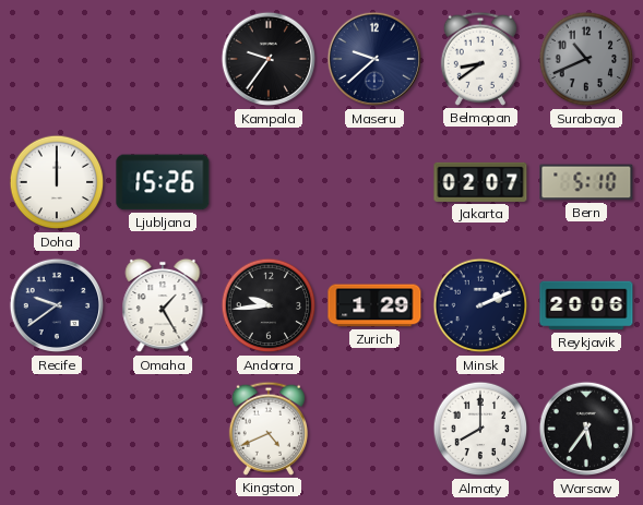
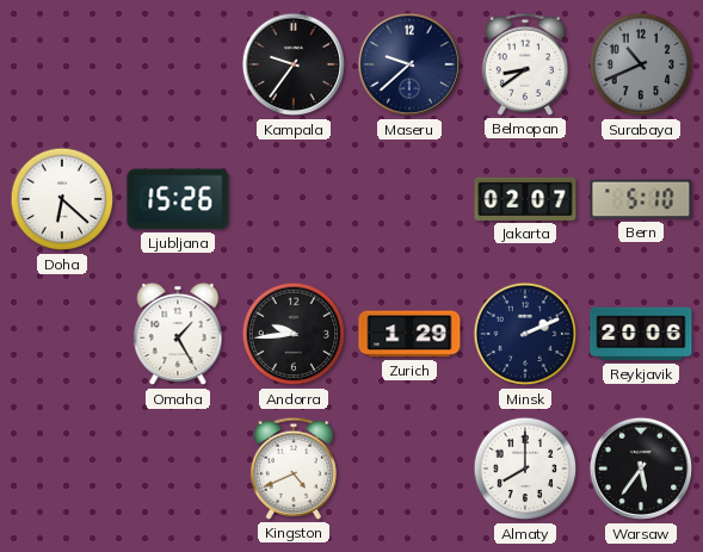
Doha: 12:00 -> 6:22
Recife: 9:39 -> none
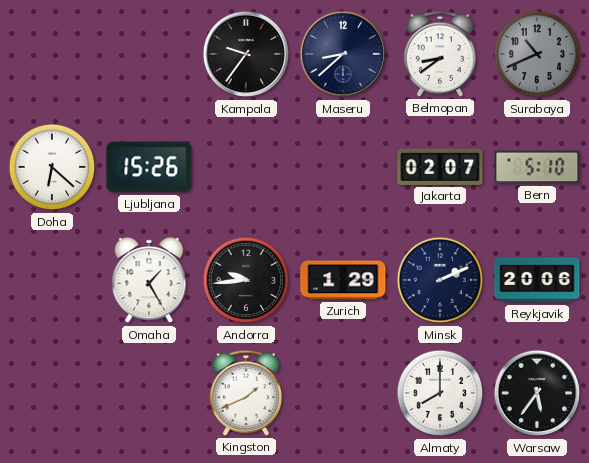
Maseru: 9:38 -> 8:38
Kingston: 4:41 -> 1:41
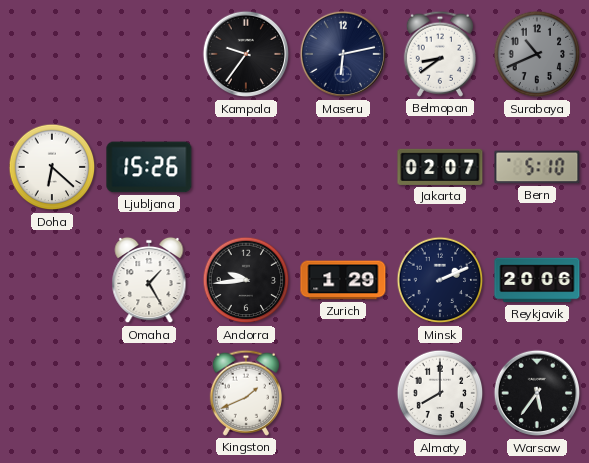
Maseru: 8:38 -> 6:13
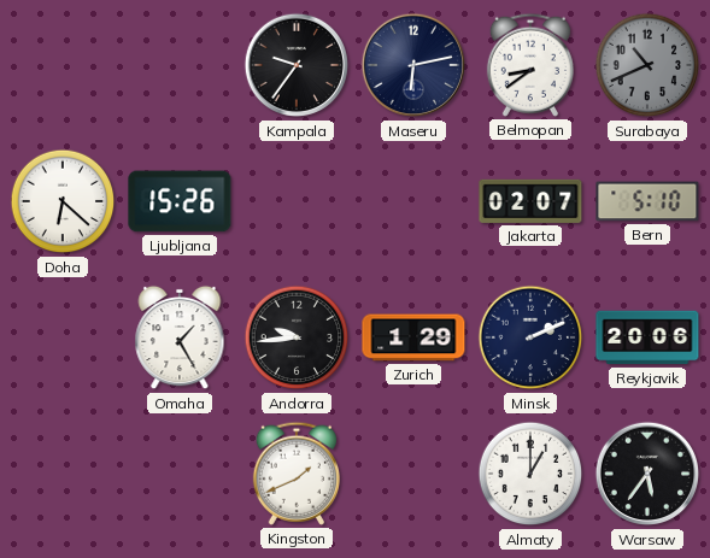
Almaty: 8:00 -> 1:00
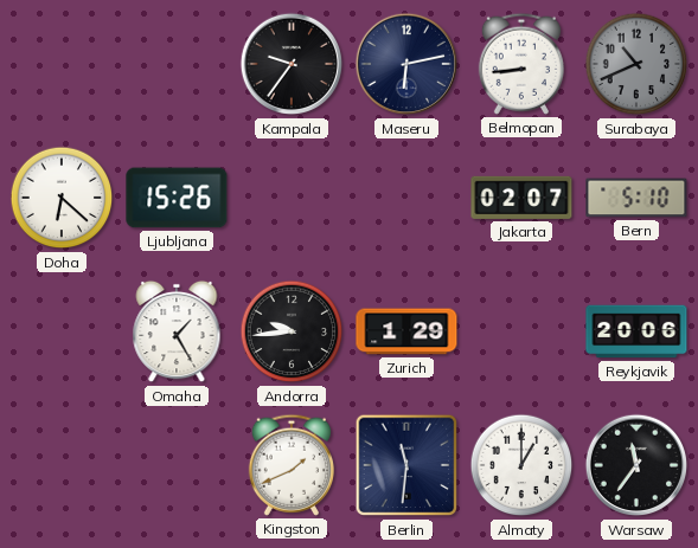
Belmopan: 8:39 -> 8:44
Minsk: 2:11 -> none
Berlin: none -> 11:31
Warsaw: 5:36 -> 11:36
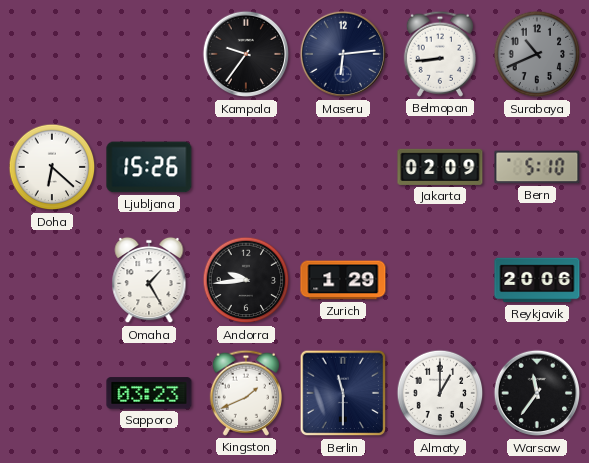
Maseru: 6:13 -> 6:14
Jakarta: 02:07 -> 02:09
Sapporo: none -> 03:23
Berlin: 11:31 -> 11:30
